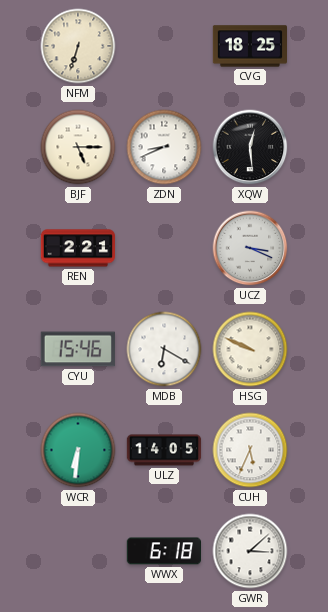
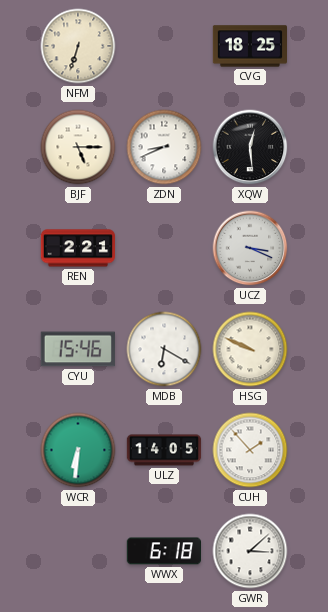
CUH: 5:34 -> 1:53
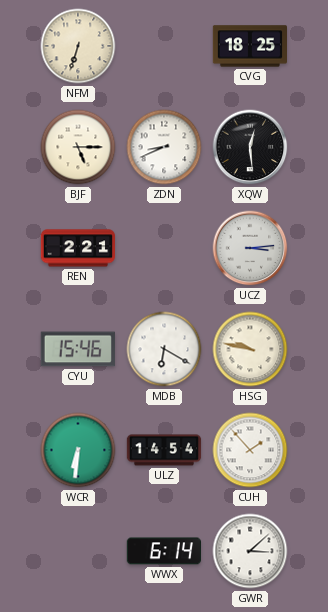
UCZ: 3:19 -> 3:14
HSG: 9:49 -> 9:47
ULZ: 14:05 -> 14:54
WWX: 6:18 -> 6:14
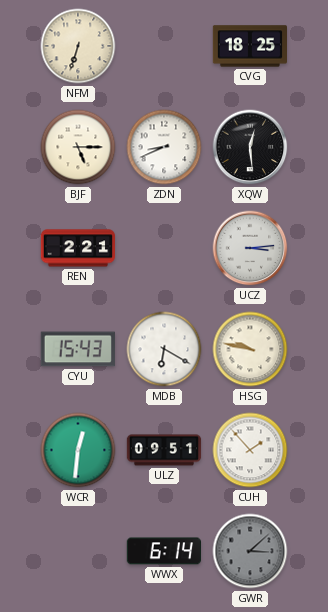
CYU: 15:46 -> 15:43
WCR: 6:31 -> 12:31
ULZ: 14:54 -> 09:51
GWR dial: white -> grey
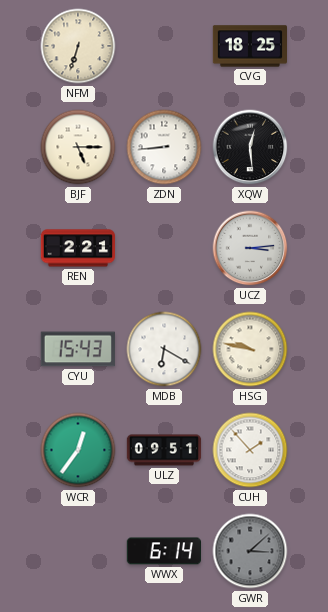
ZDN: 8:41 -> 8:44
WCR: 12:31 -> 12:36
